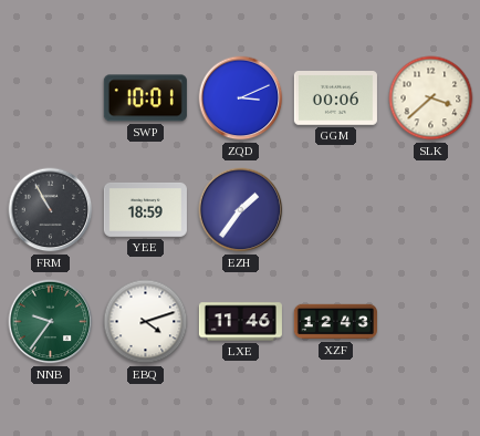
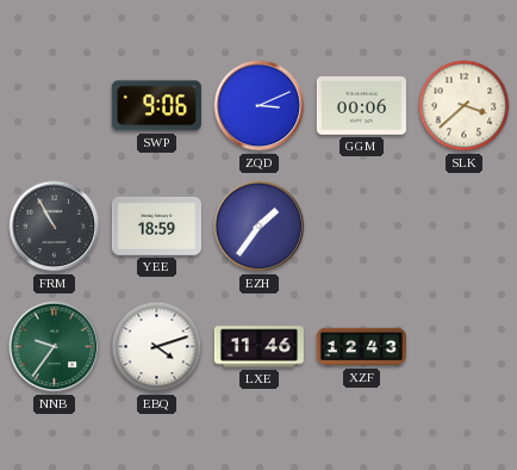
SWP: 10:01 -> 9:06
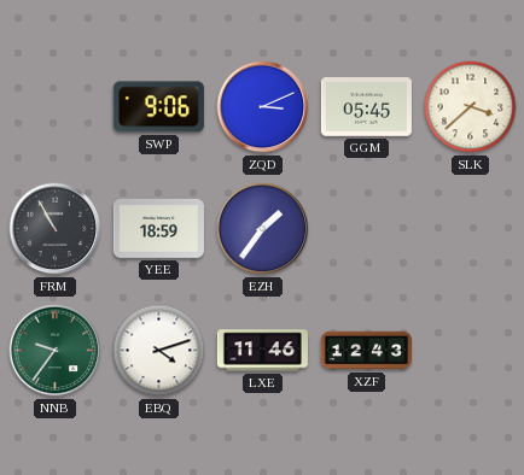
GGM: 00:06 -> 05:45
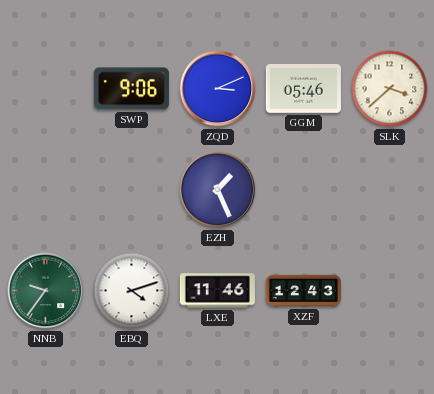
GGM: 05:45 -> 05:46
FRM: 10:55 -> none
YEE: 18:59 -> none
EZH: 1:36 -> 1:26
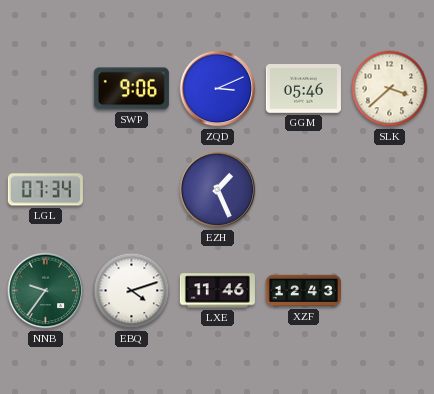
LGL: none -> 07:34
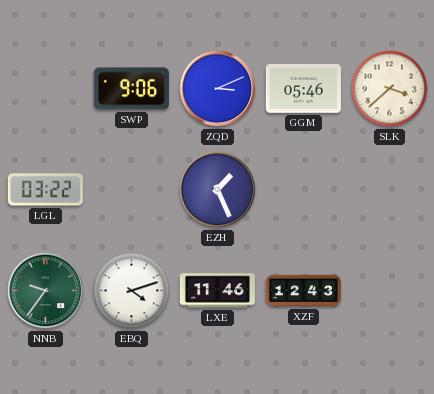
LGL: 07:34 -> 03:22
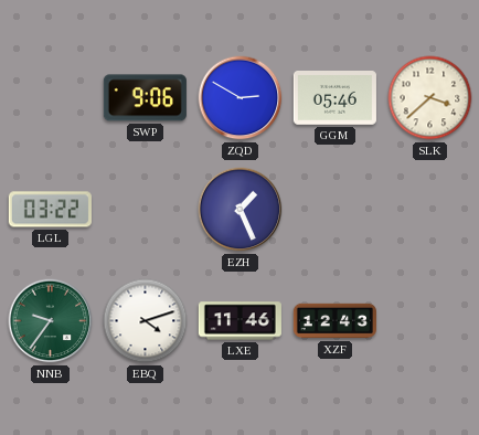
ZQD: 3:11 -> 2:50
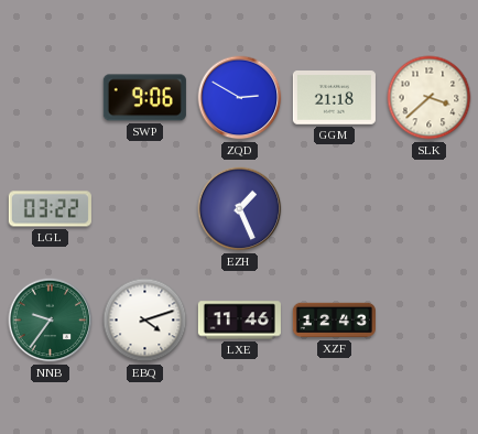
GGM: 05:46 -> 21:18
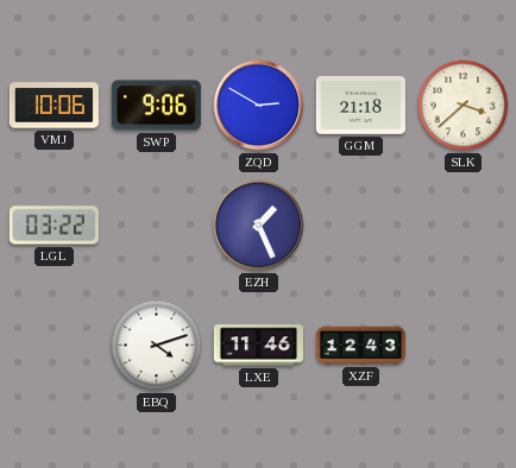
VMJ: none -> 10:06
NNB: 9:36 -> none
